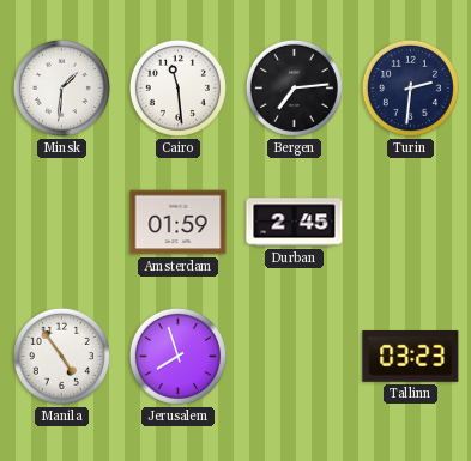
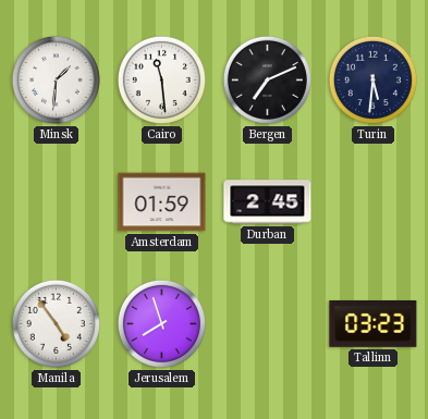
Bergen: 7:14 -> 7:11
Turin: 2:31 -> 5:31
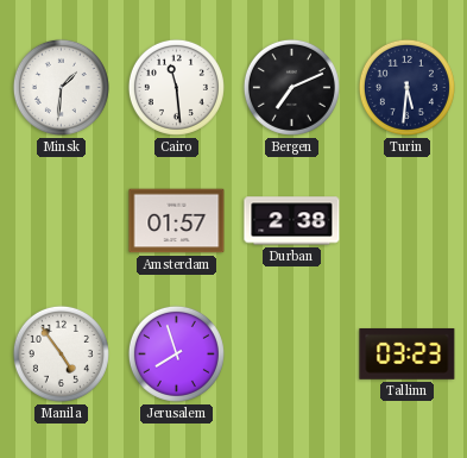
Amsterdam: 01:59 -> 01:57
Durban: 2:45 -> 2:38
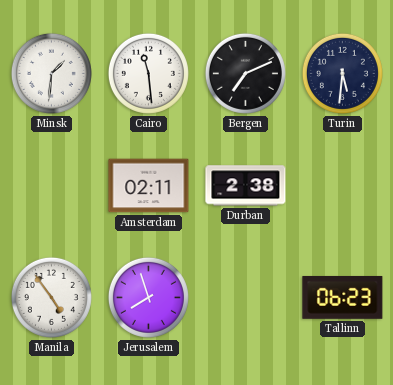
Amsterdam: 01:57 -> 02:11
Tallinn: 03:23 -> 06:23
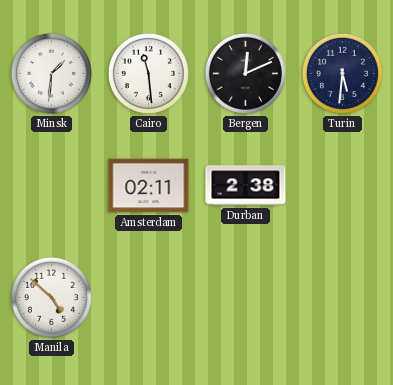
Bergen: 7:11 -> 12:11
Manila: 4:54 -> 4:52
Jerusalem: 7:57 -> none
Tallinn: 06:23 -> none
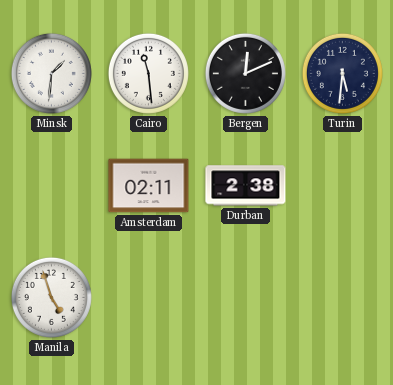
Manila: 4:52 -> 4:57
